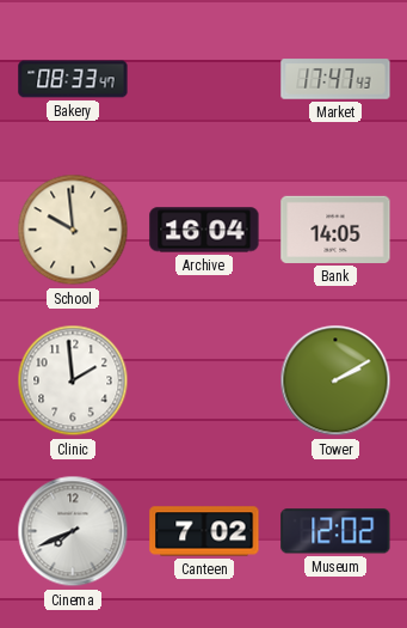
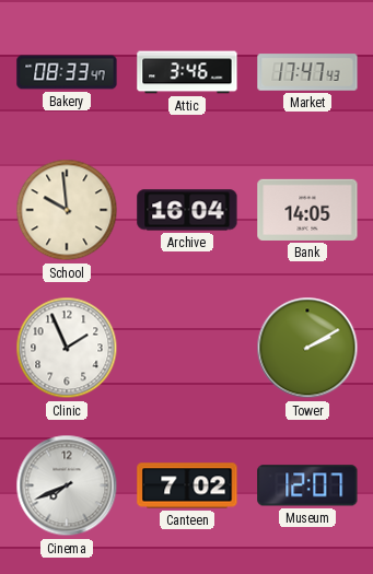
Attic: none -> 3:46
Clinic: 1:59 -> 1:56
Museum: 12:02 -> 12:07
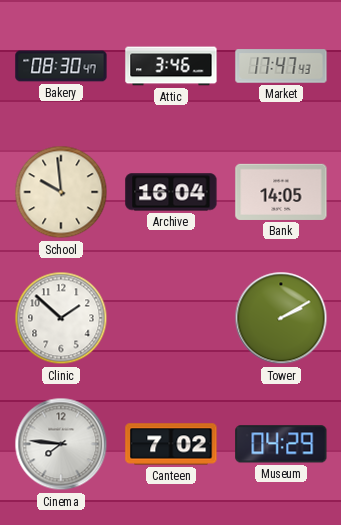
Bakery: 08:33 -> 08:30
Clinic: 1:56 -> 1:52
Cinema: 7:41 -> 7:46
Museum: 12:07 -> 04:29
